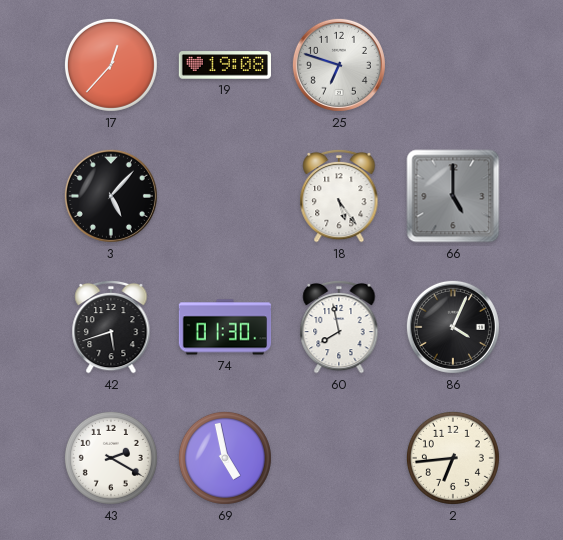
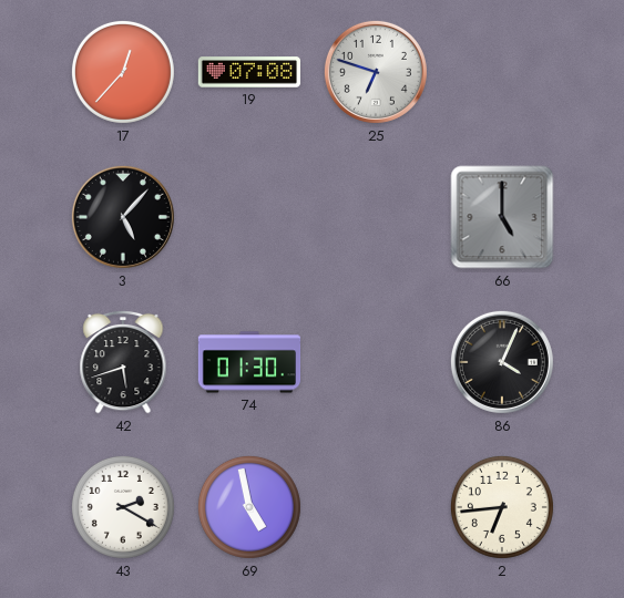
19: 19:08 -> 07:08
18: 5:24 -> none
60: 7:58 -> none
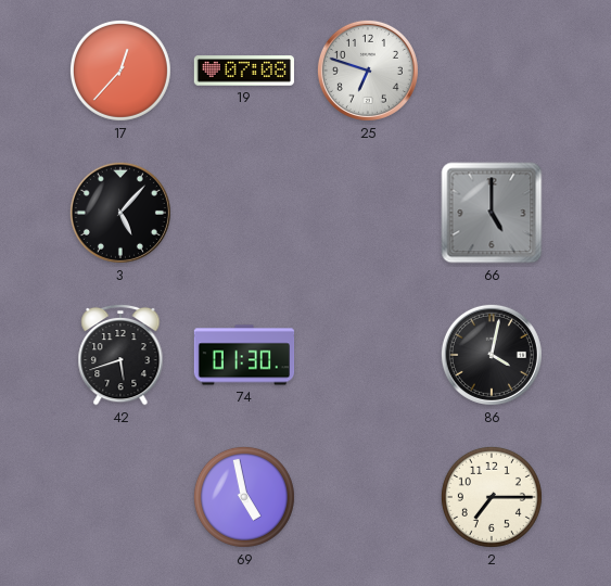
86: 4:04 -> 4:02
43: 2:20 -> none
2: 6:44 -> 7:15
